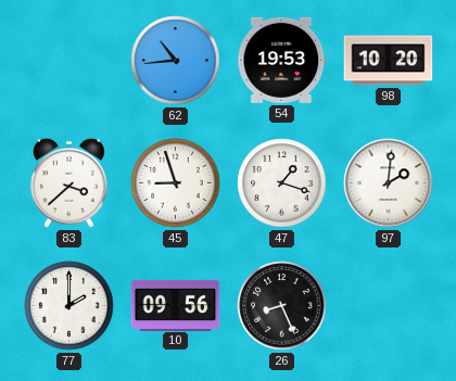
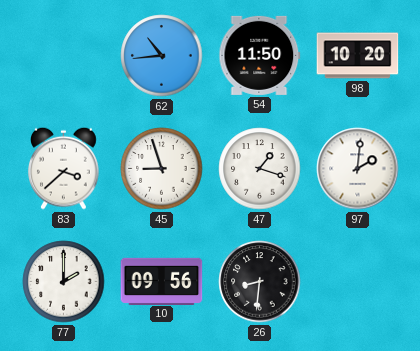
54: 19:53 -> 11:50
26: 8:26 -> 8:31
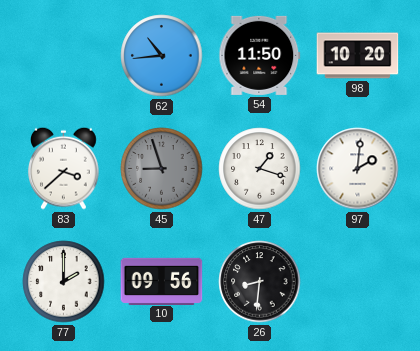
45 dial: white -> grey
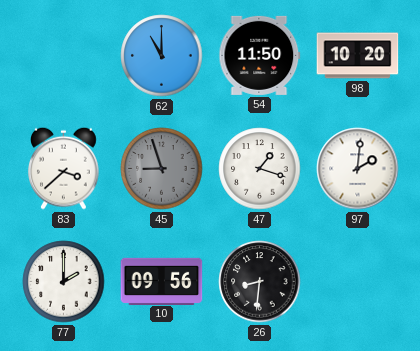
62: 10:44 -> 11:00
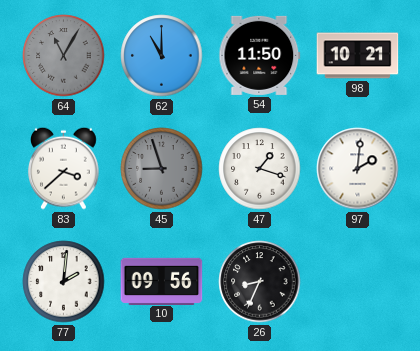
64: none -> 11:05
98: 10:20 -> 10:21
77: 2:00 -> 2:01
26: 8:31 -> 8:34
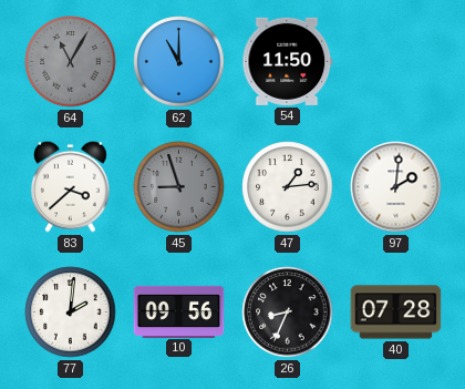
98: 10:21 -> none
47: 1:18 -> 1:14
40: none -> 07:28
